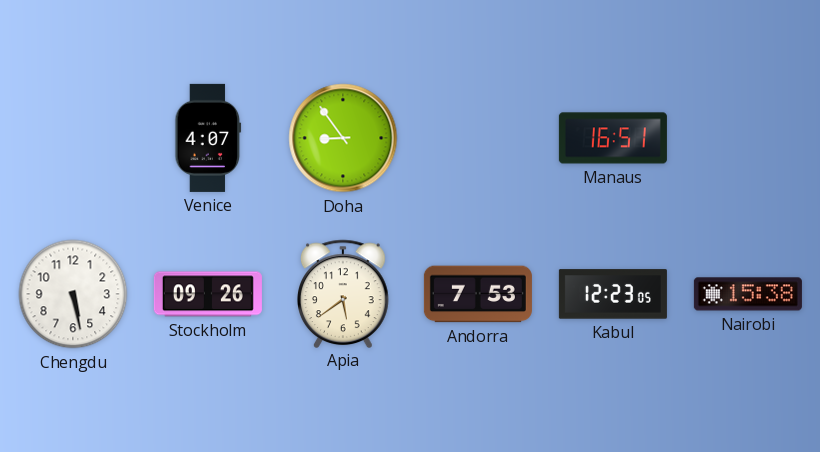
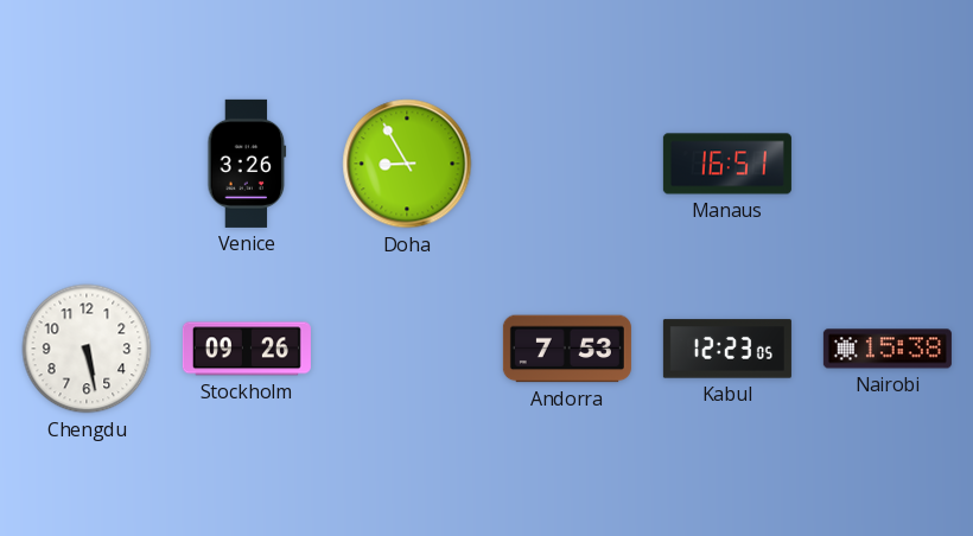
Venice: 4:07 -> 3:26
Doha: 8:54 -> 8:55
Apia: 5:39 -> none
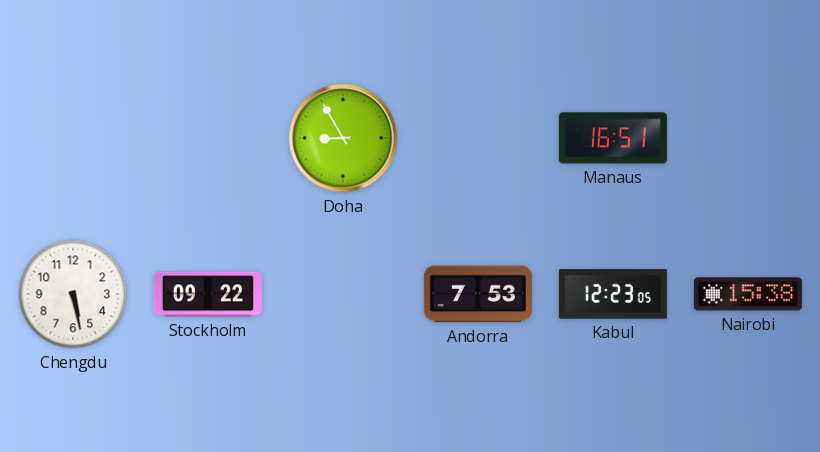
Venice: 3:26 -> none
Stockholm: 09:26 -> 09:22
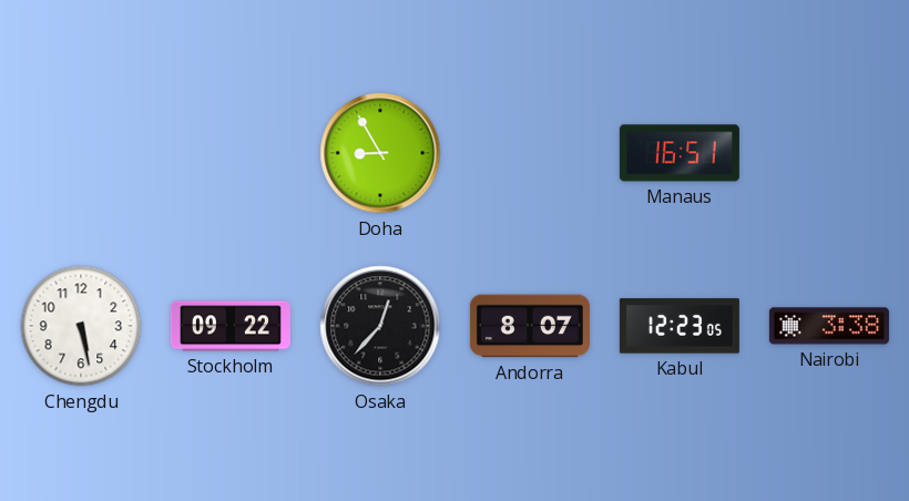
Osaka: none -> 12:37
Andorra: 7:53 -> 8:07
Nairobi: 15:38 -> 3:38
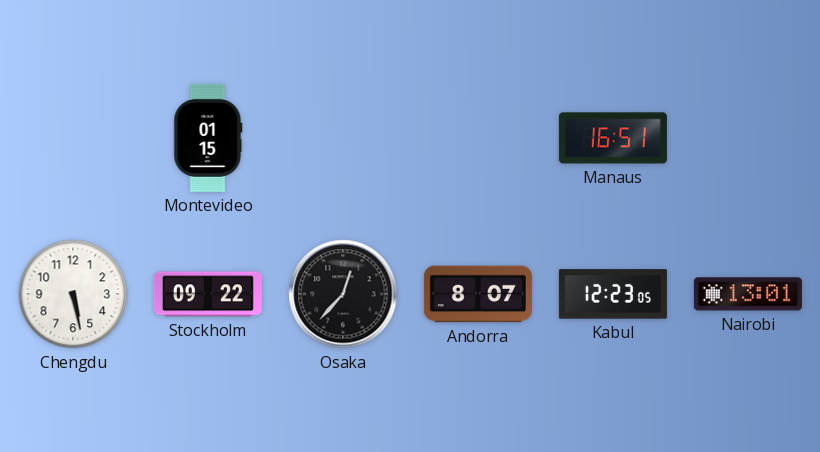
Montevideo: none -> 01:15
Doha: 8:55 -> none
Nairobi: 3:38 -> 13:01
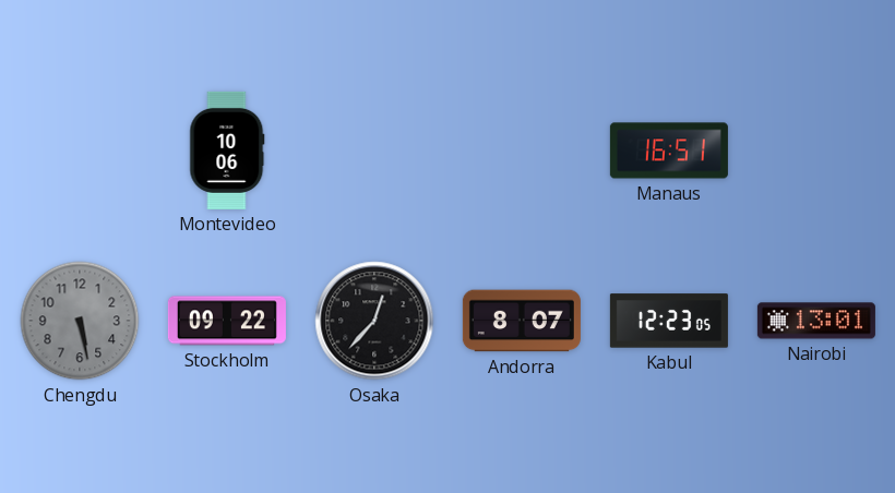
Montevideo: 01:15 -> 10:06
Chengdu dial: white -> grey
